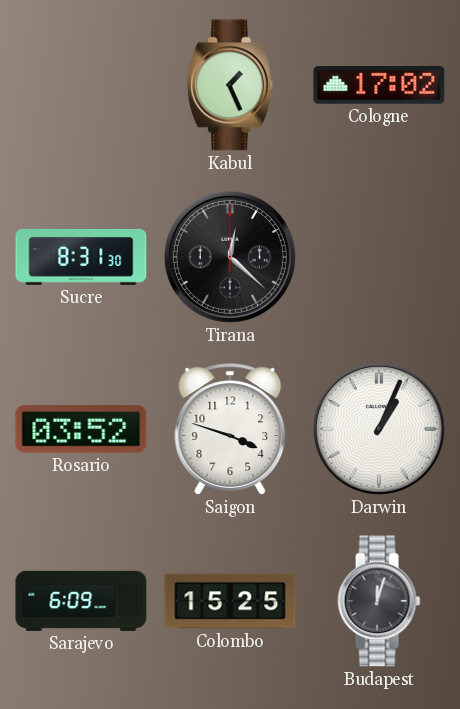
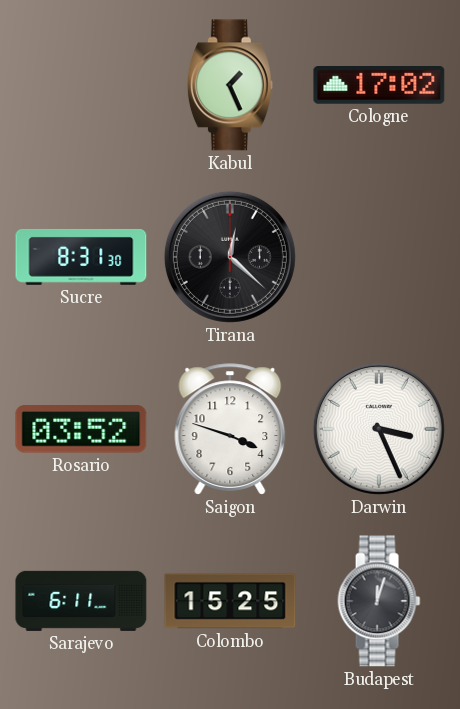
Darwin: 1:04 -> 3:26
Sarajevo: 6:09 -> 6:11
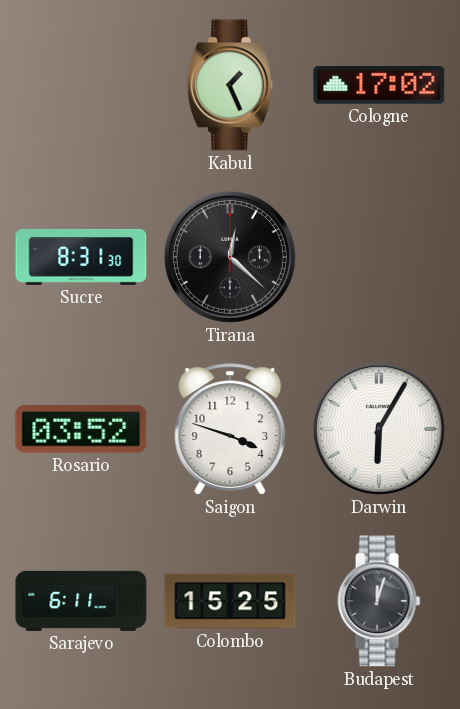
Darwin: 3:26 -> 6:05
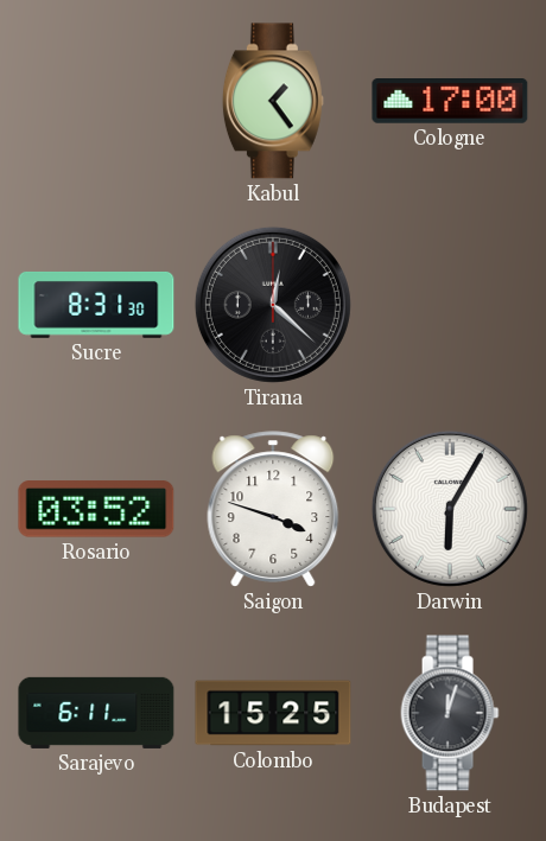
Kabul: 1:26 -> 1:24
Cologne: 17:02 -> 17:00
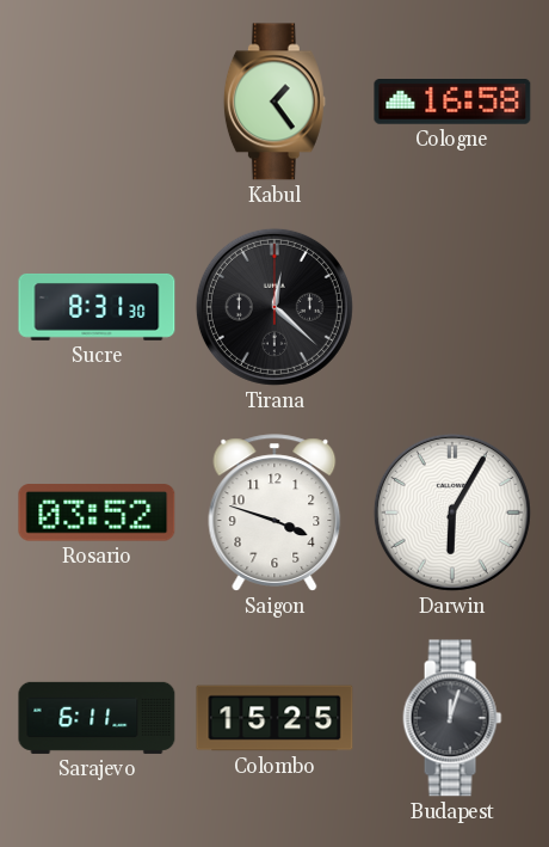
Cologne: 17:00 -> 16:58
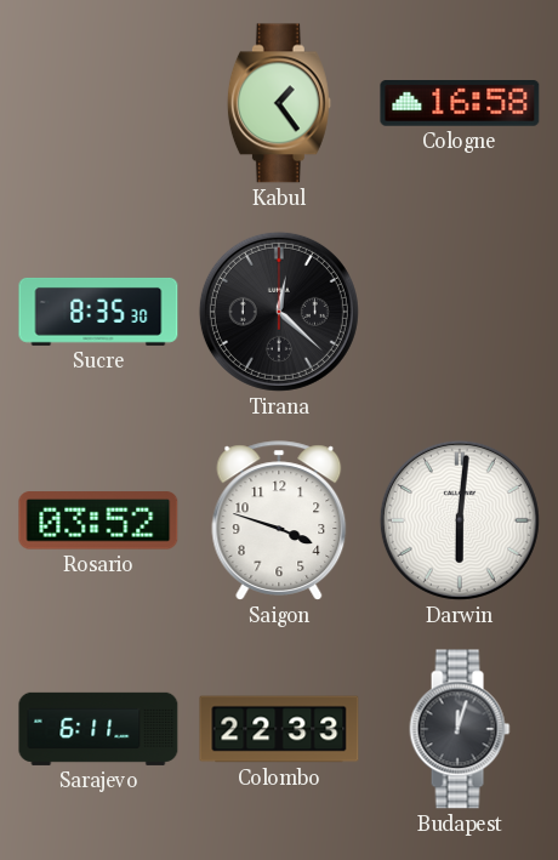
Sucre: 8:31 -> 8:35
Darwin: 6:05 -> 6:01
Colombo: 15:25 -> 22:33
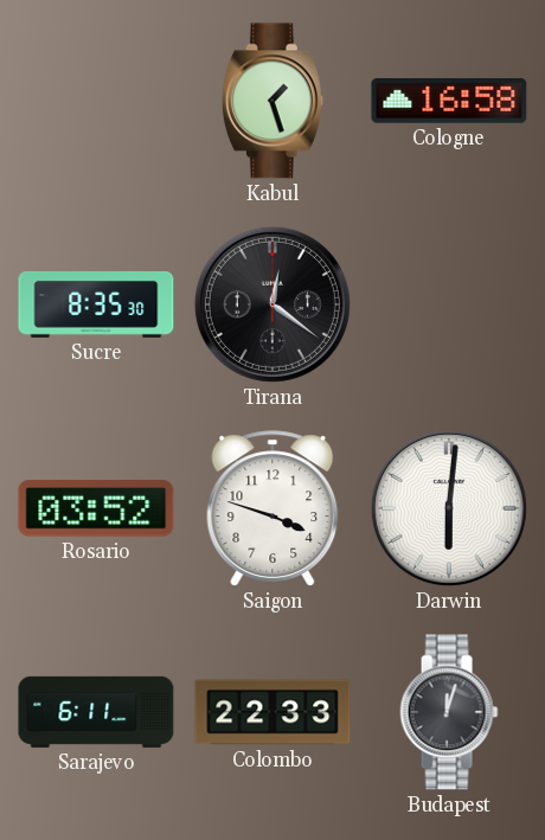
Kabul: 1:24 -> 1:27
Tirana: 12:22 -> 12:21
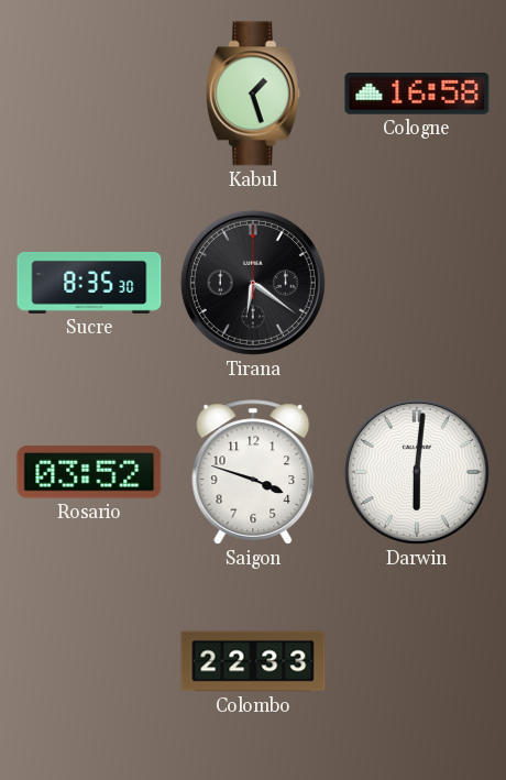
Tirana: 12:21 -> 6:21
Sarajevo: 6:11 -> none
Budapest: 12:03 -> none
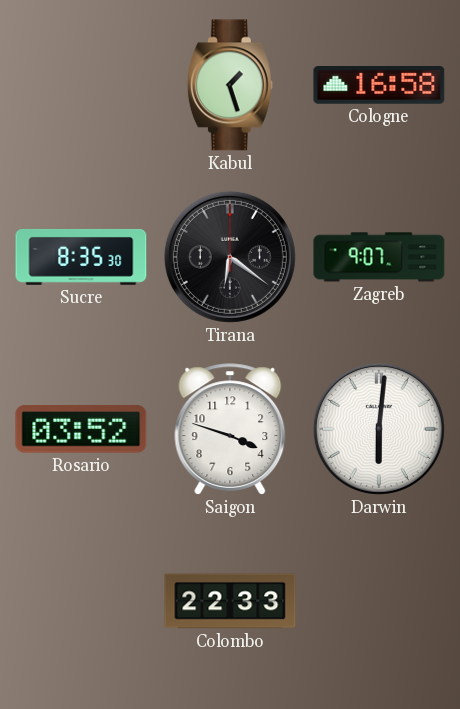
Zagreb: none -> 9:07
